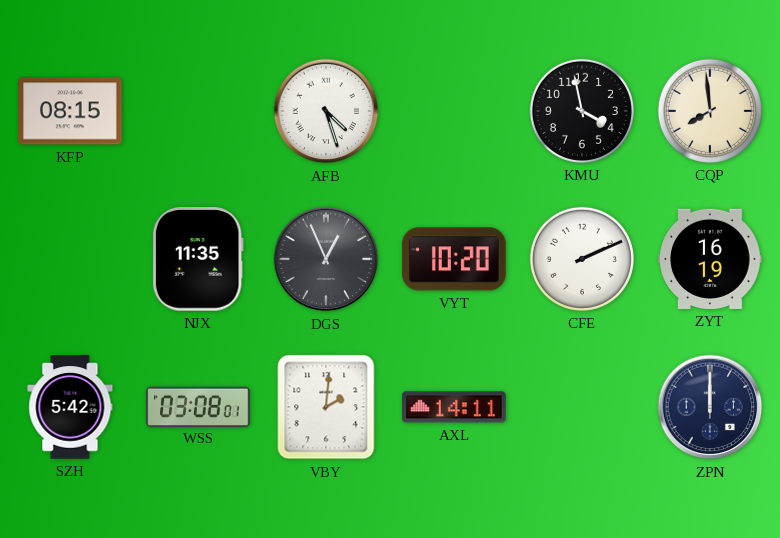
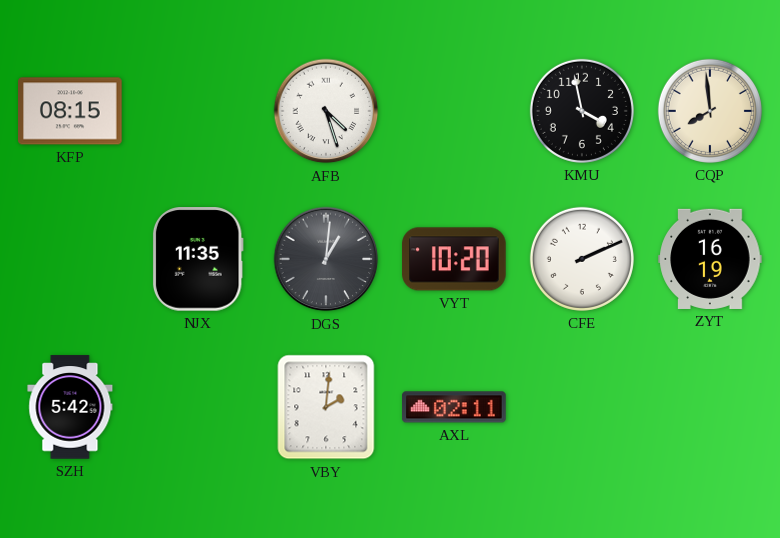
DGS: 12:56 -> 1:01
WSS: 03:08 -> none
AXL: 14:11 -> 02:11
ZPN: 12:00 -> none
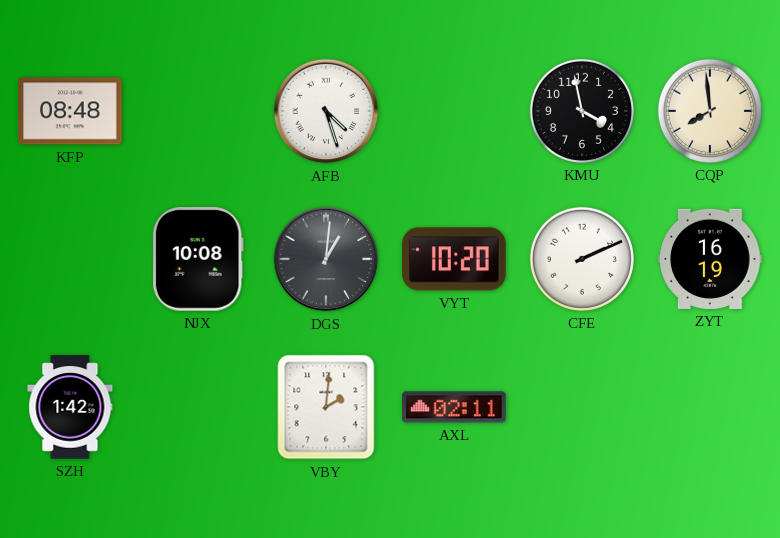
KFP: 08:15 -> 08:48
NJX: 11:35 -> 10:08
SZH: 5:42 -> 1:42
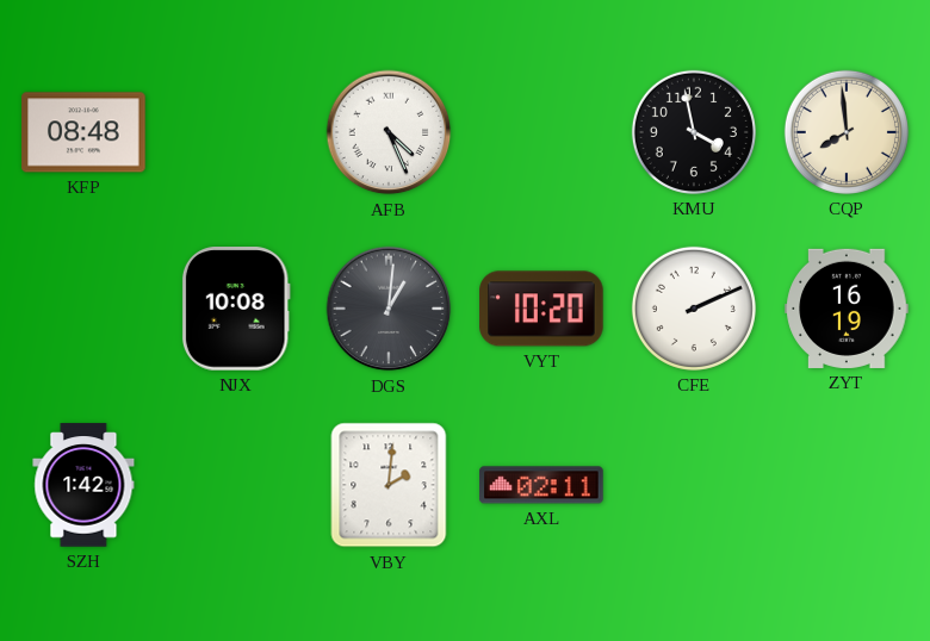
AFB: 4:27 -> 4:26
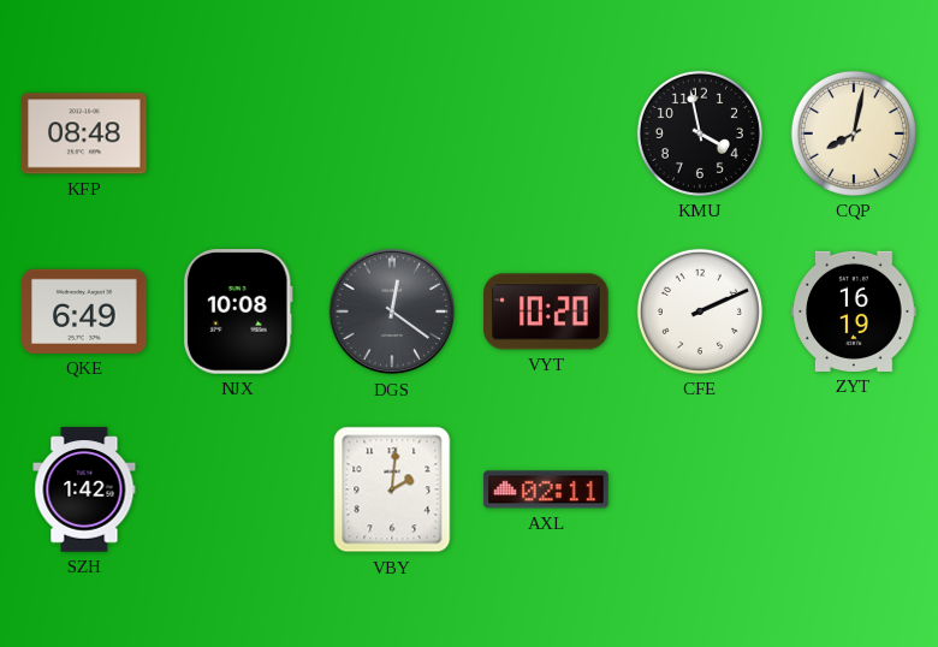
AFB: 4:26 -> none
CQP: 7:59 -> 8:02
QKE: none -> 6:49
DGS: 1:01 -> 12:21
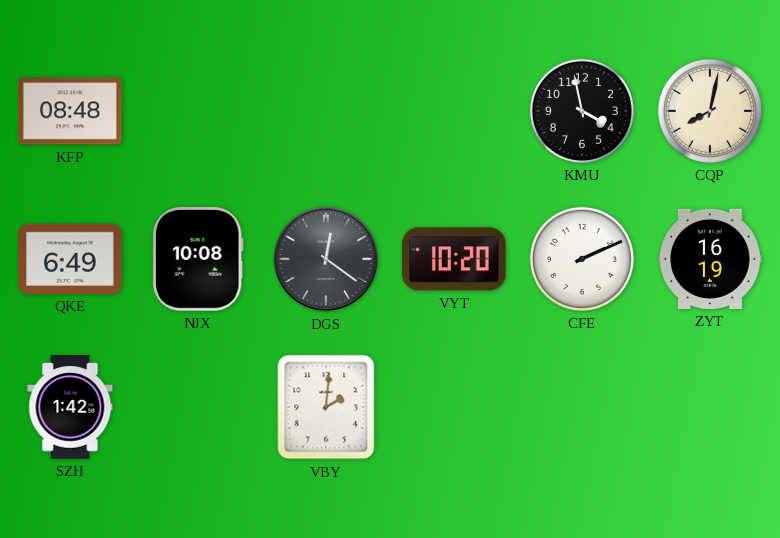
AXL: 02:11 -> none
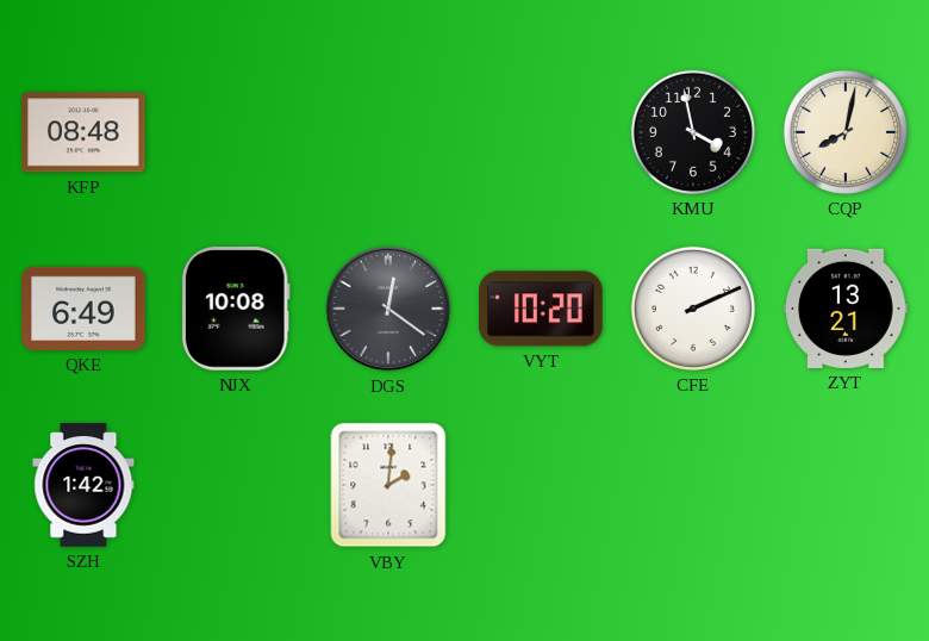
ZYT: 16:19 -> 13:21
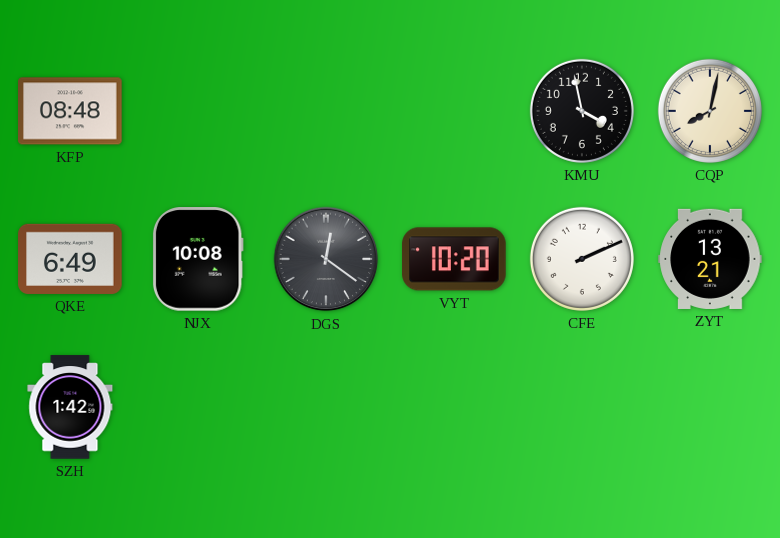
VBY: 2:01 -> none
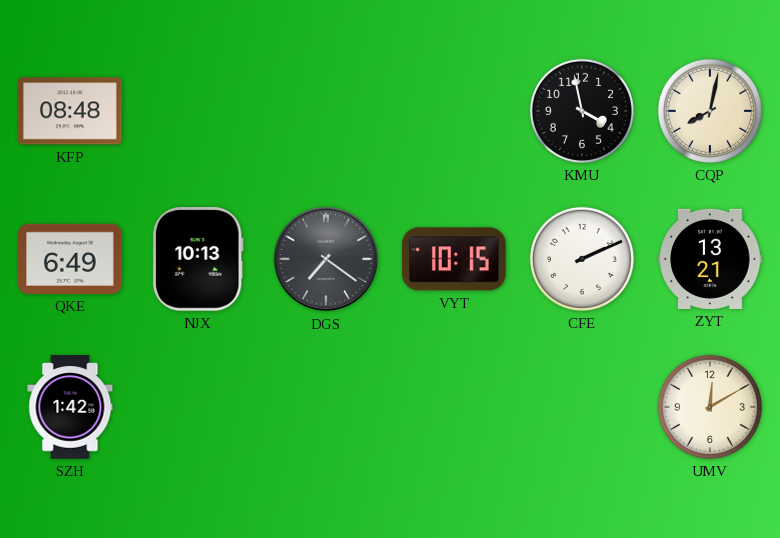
NJX: 10:08 -> 10:13
DGS: 12:21 -> 7:21
VYT: 10:20 -> 10:15
UMV: none -> 12:10
